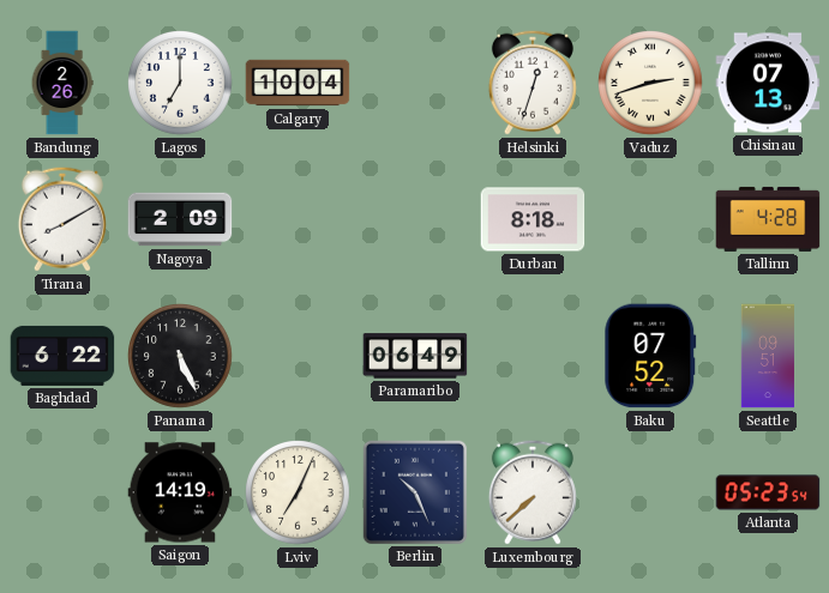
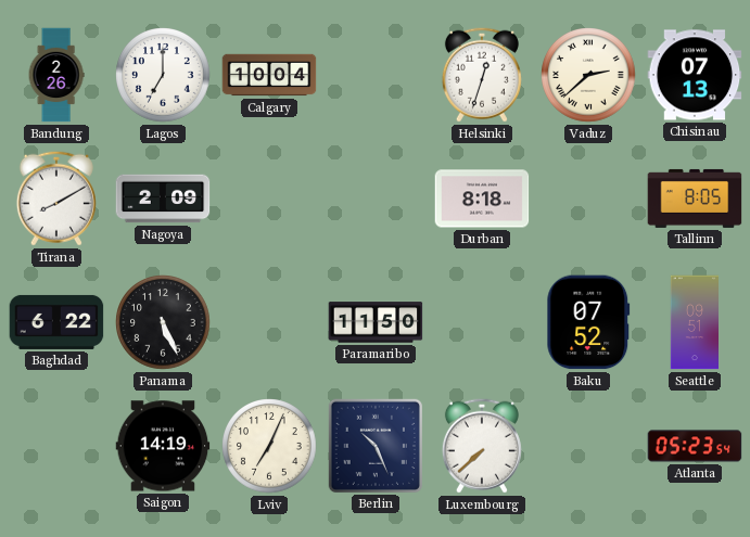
Vaduz: 2:42 -> 2:38
Tallinn: 4:28 -> 8:05
Paramaribo: 06:49 -> 11:50
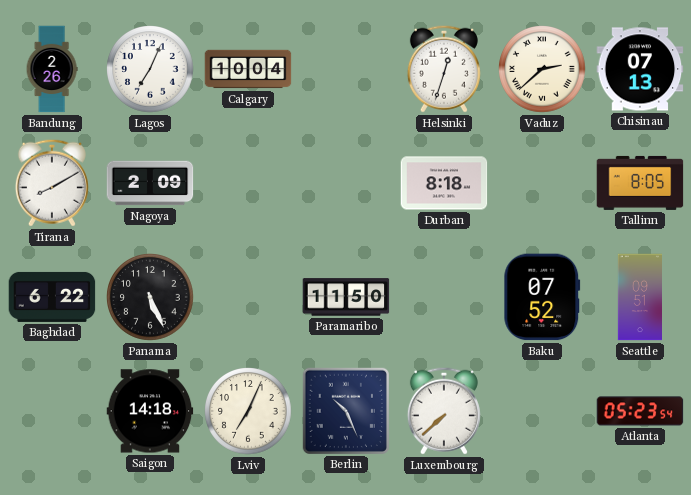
Lagos: 7:00 -> 7:04
Saigon: 14:19 -> 14:18
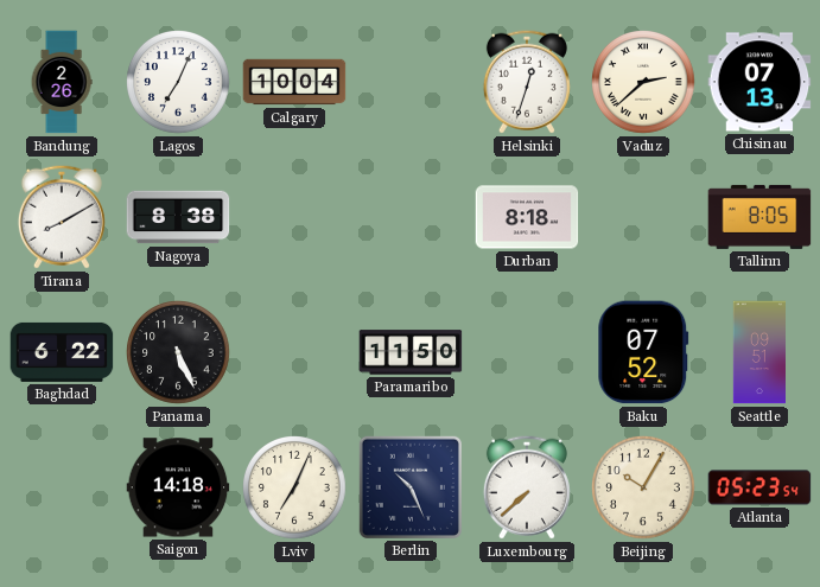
Nagoya: 2:09 -> 8:38
Beijing: none -> 10:05
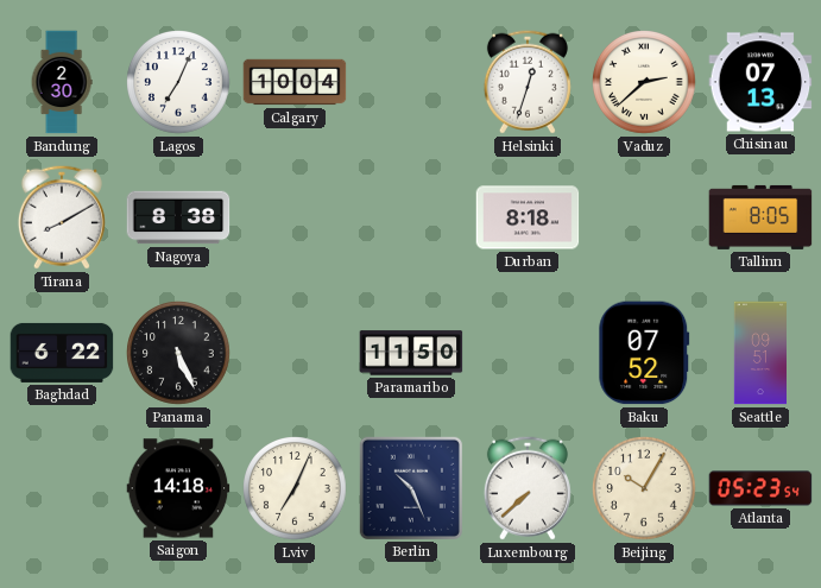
Bandung: 2:26 -> 2:30
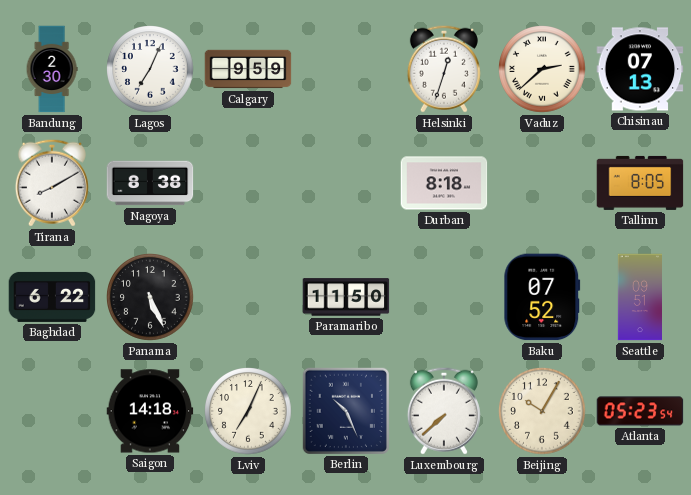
Calgary: 10:04 -> 9:59
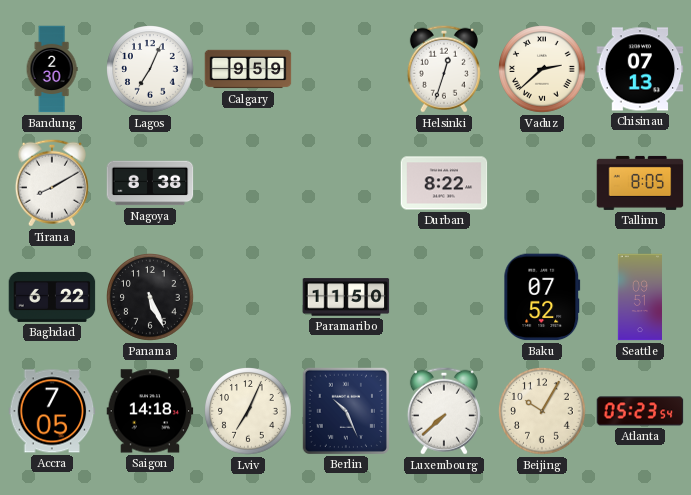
Durban: 8:18 -> 8:22
Accra: none -> 7:05
